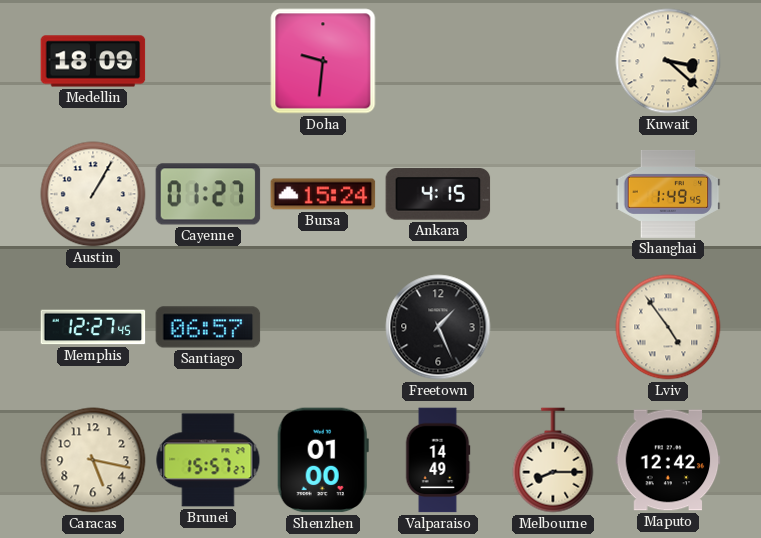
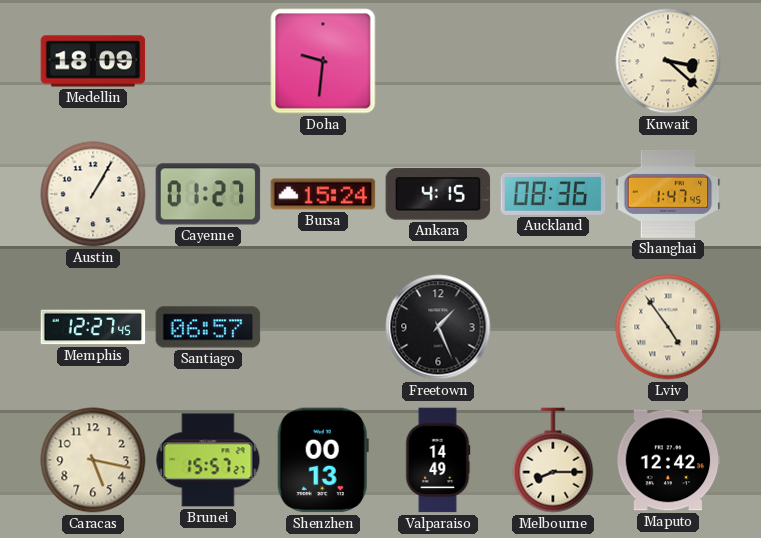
Auckland: none -> 08:36
Shanghai: 1:49 -> 1:47
Shenzhen: 01:00 -> 00:13
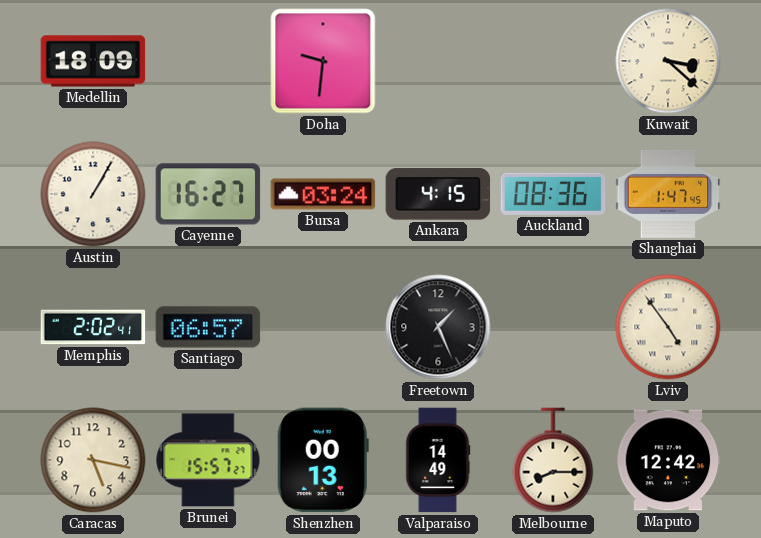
Cayenne: 01:27 -> 16:27
Bursa: 15:24 -> 03:24
Memphis: 12:27 -> 2:02
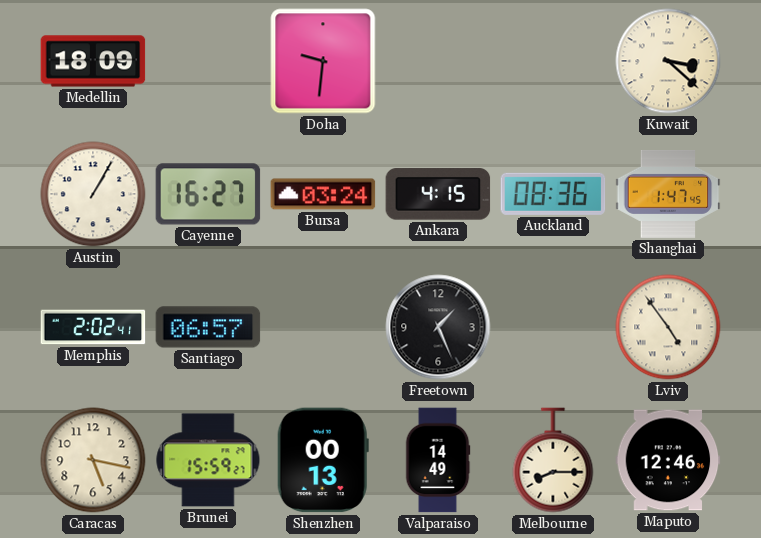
Brunei: 15:57 -> 15:59
Maputo: 12:42 -> 12:46
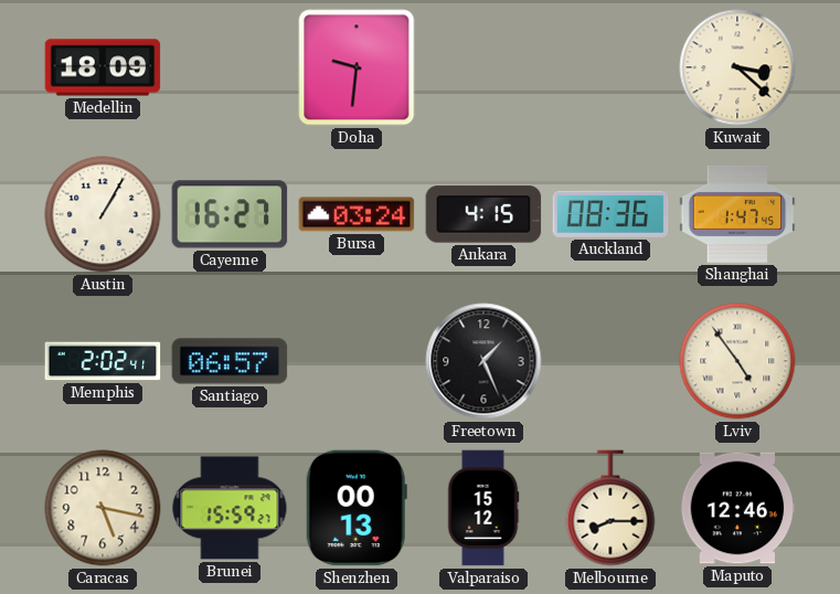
Valparaiso: 14:49 -> 15:12
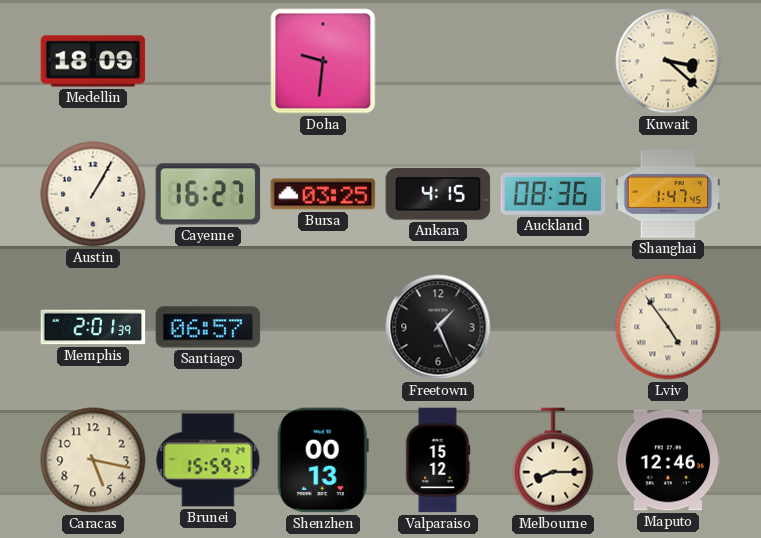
Bursa: 03:24 -> 03:25
Memphis: 2:02 -> 2:01
